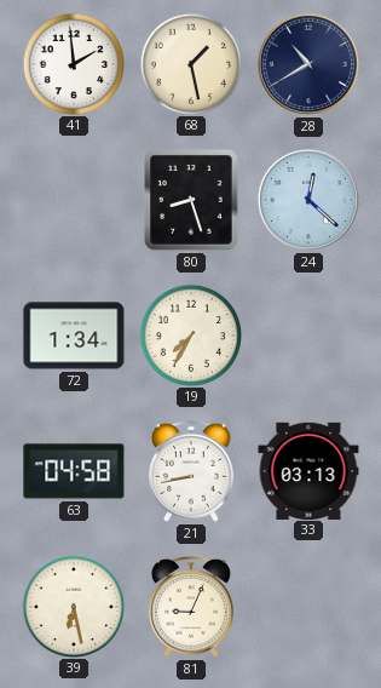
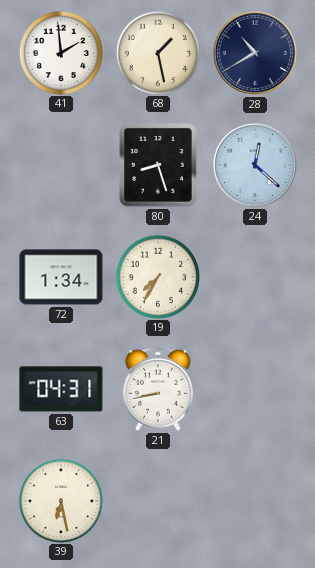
63: 04:58 -> 04:31
33: 03:13 -> none
81: 9:04 -> none
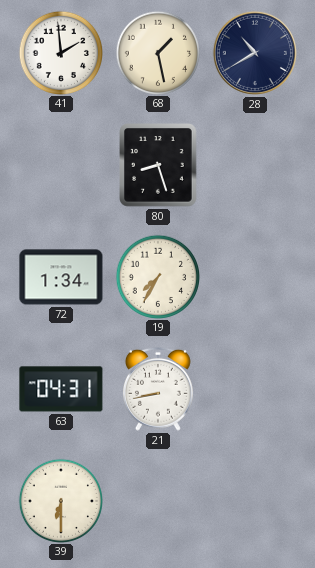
24: 12:22 -> none
39: 6:28 -> 6:30
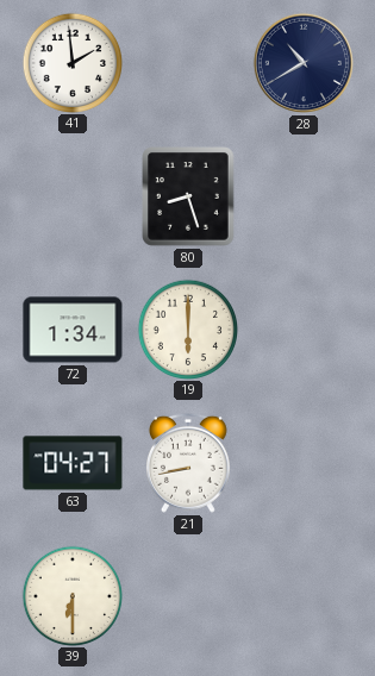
68: 1:28 -> none
19: 7:35 -> 6:00
63: 04:31 -> 04:27
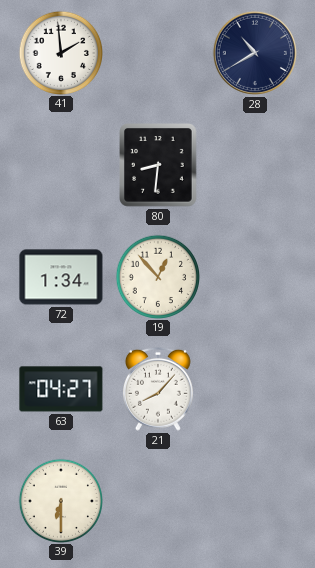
80: 8:27 -> 8:31
19: 6:00 -> 12:53
21: 8:43 -> 8:07
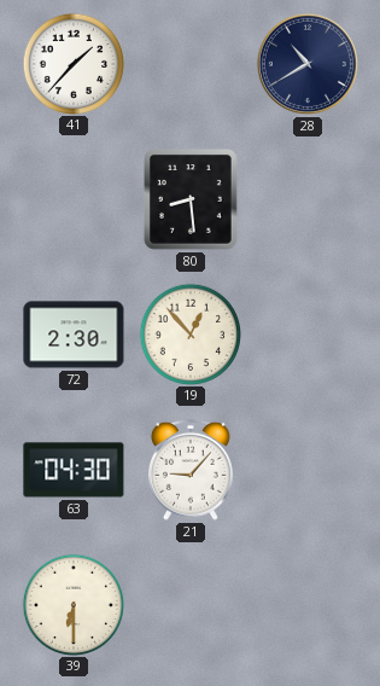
41: 1:59 -> 1:37
80: 8:31 -> 8:29
72: 1:34 -> 2:30
63: 04:27 -> 04:30
21: 8:07 -> 9:07
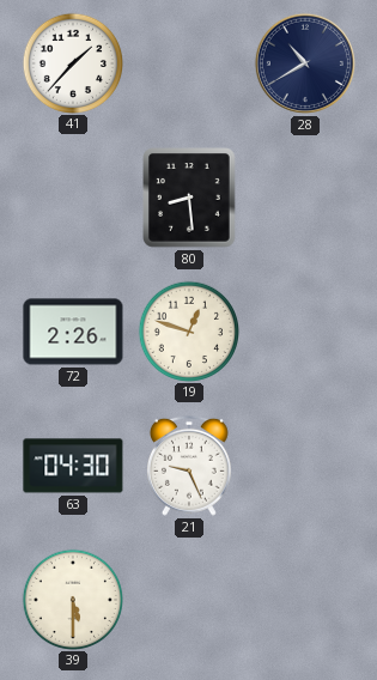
72: 2:30 -> 2:26
19: 12:53 -> 12:48
21: 9:07 -> 9:26
39: 6:30 -> 5:30
